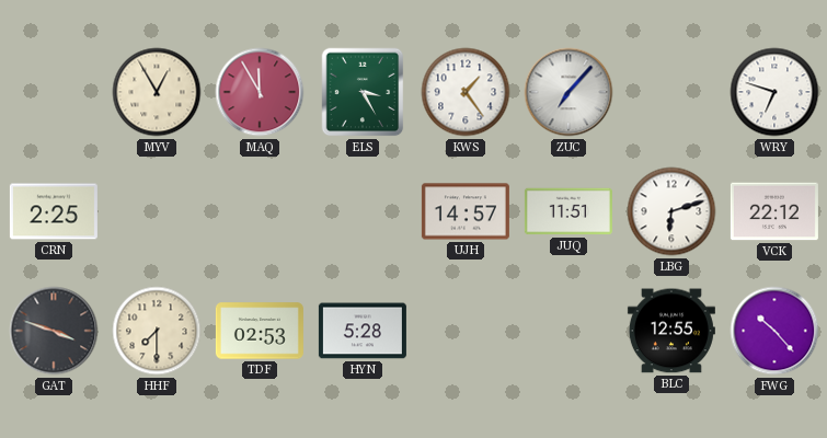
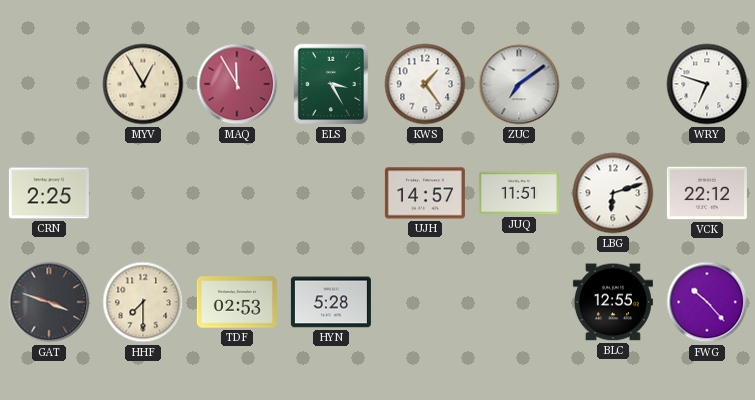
ZUC: 7:07 -> 7:09
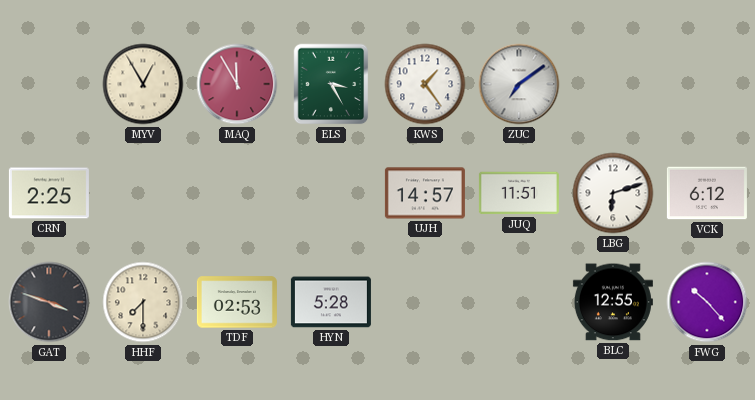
WRY: 6:48 -> none
VCK: 22:12 -> 6:12
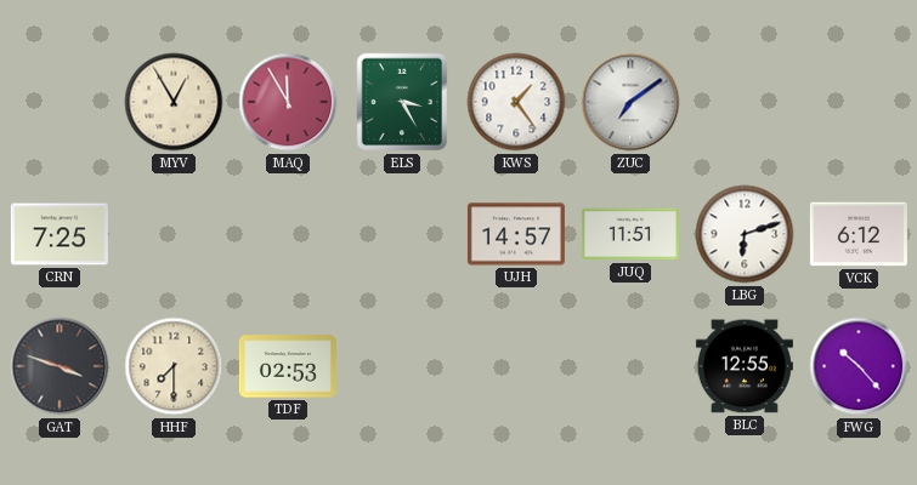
CRN: 2:25 -> 7:25
HYN: 5:28 -> none
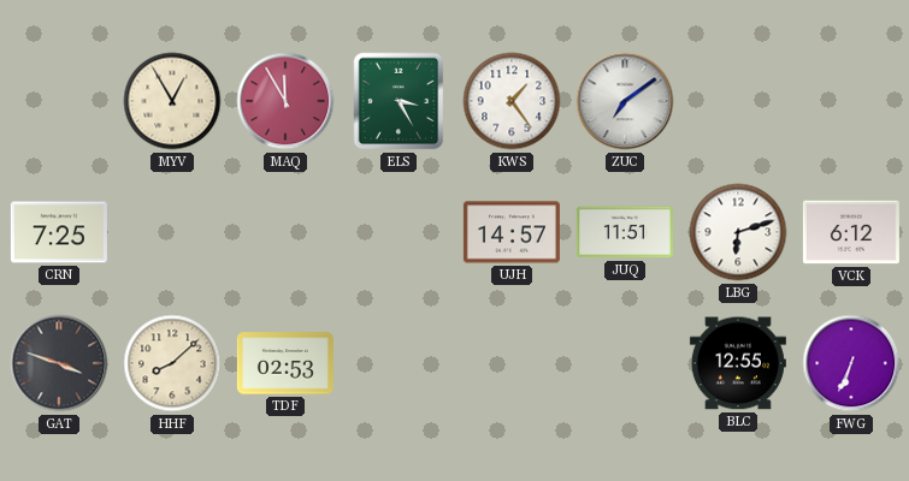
HHF: 7:30 -> 8:08
FWG: 10:23 -> 6:34
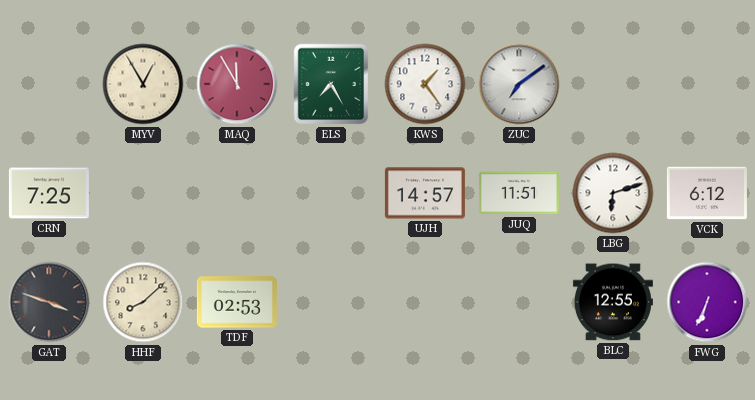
ELS: 3:25 -> 7:25
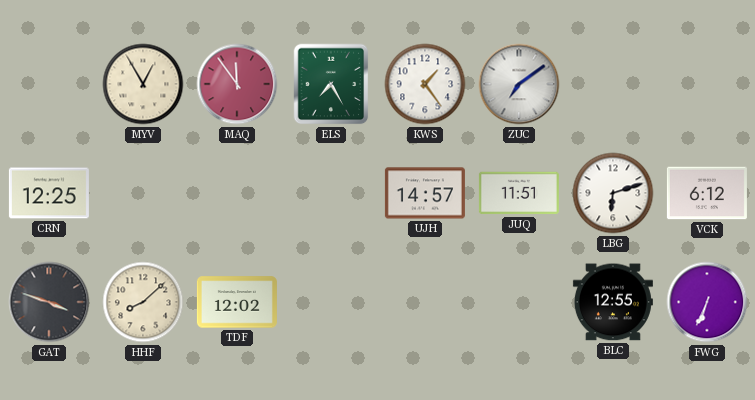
MAQ: 11:55 -> 11:54
CRN: 7:25 -> 12:25
TDF: 02:53 -> 12:02
